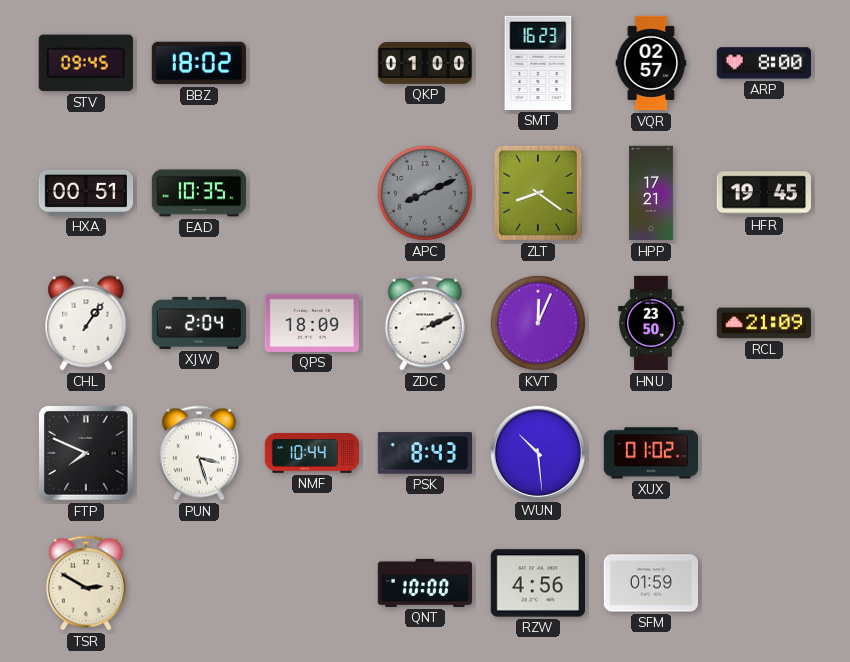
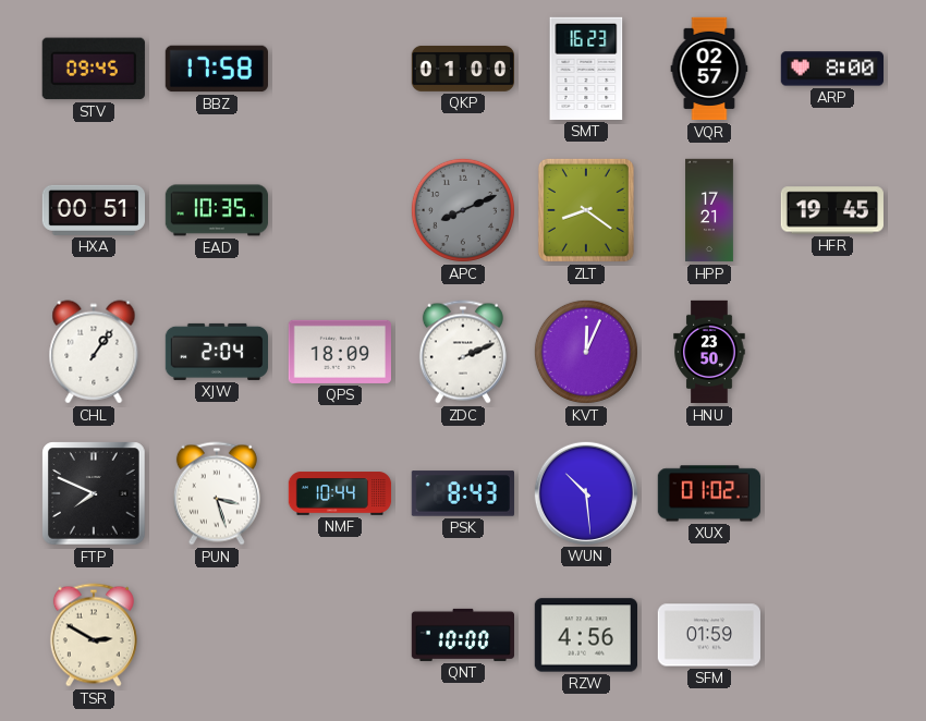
BBZ: 18:02 -> 17:58
RCL: 21:09 -> none
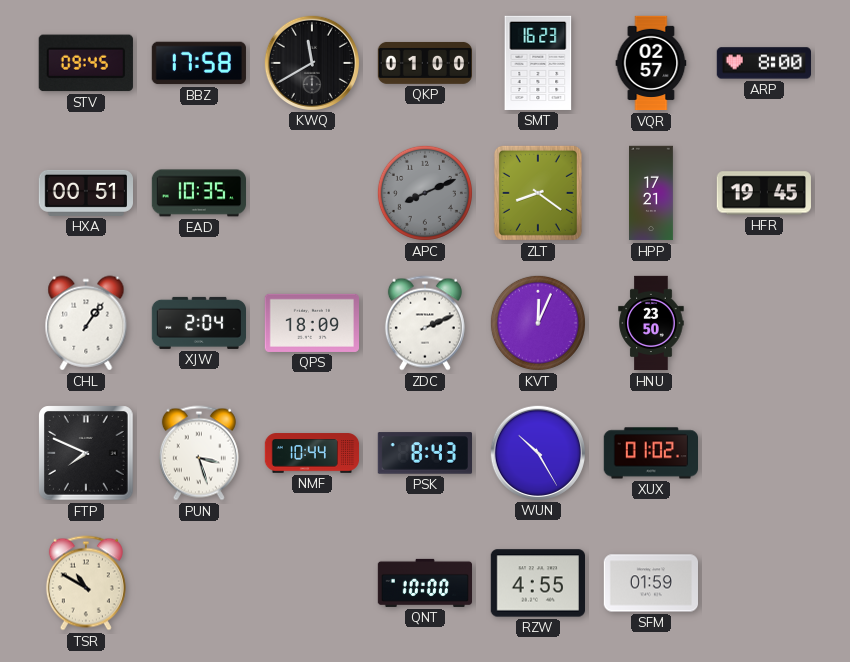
KWQ: none -> 11:40
WUN: 10:29 -> 10:25
TSR: 2:50 -> 10:50
RZW: 4:56 -> 4:55
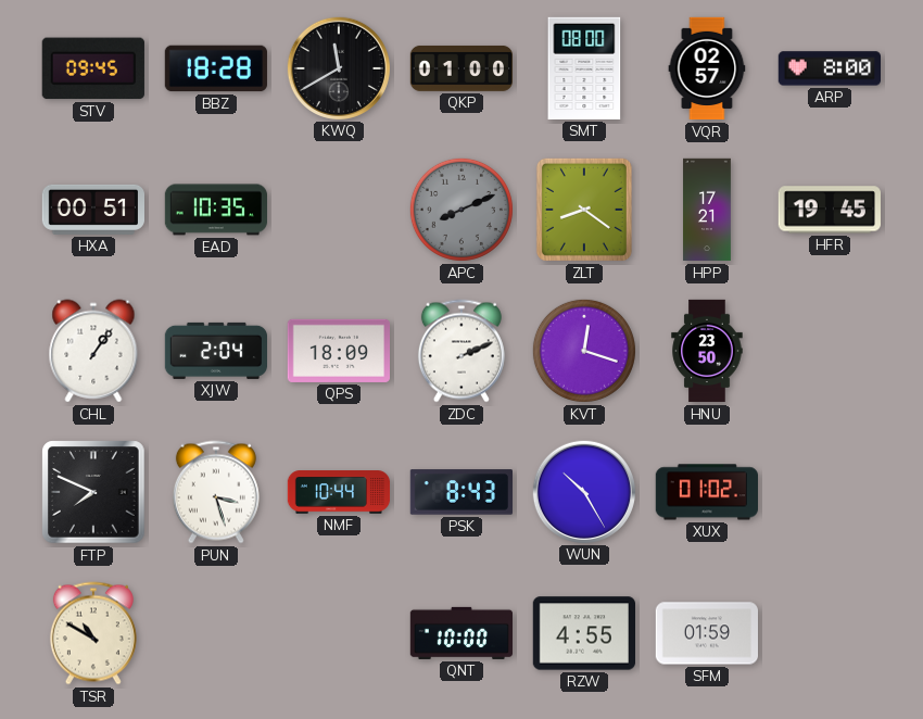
BBZ: 17:58 -> 18:28
SMT: 16:23 -> 08:00
KVT: 12:04 -> 12:18
